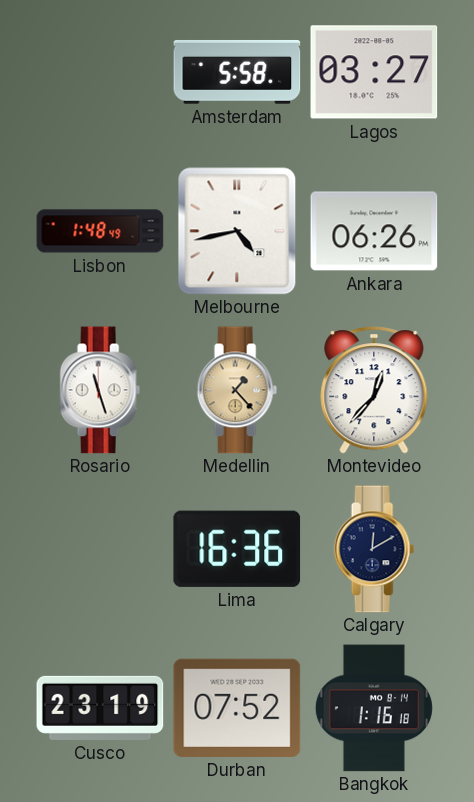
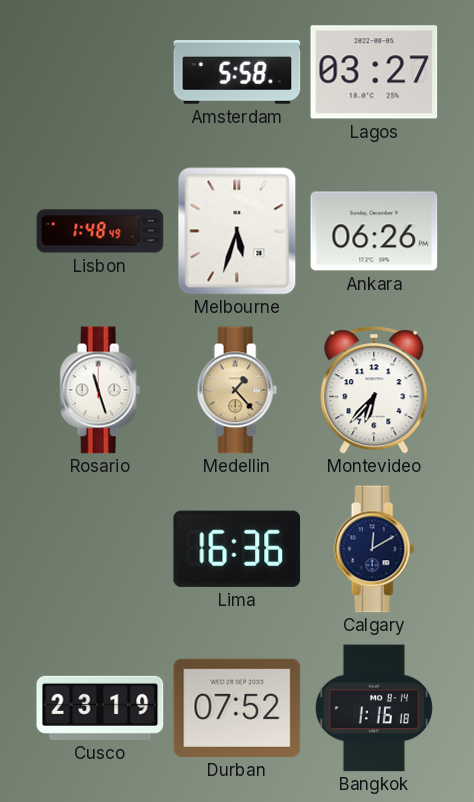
Melbourne: 4:43 -> 5:33
Montevideo: 12:37 -> 6:37
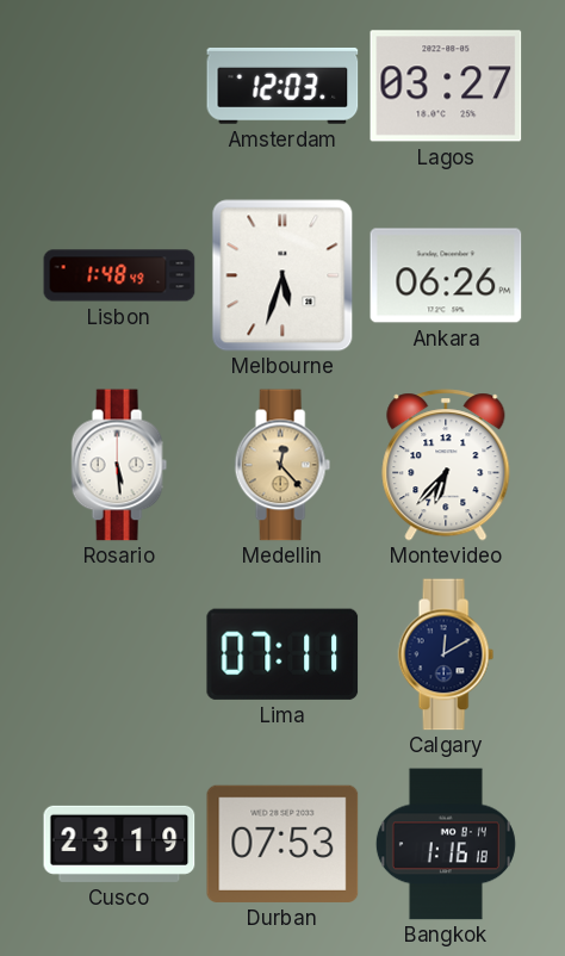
Amsterdam: 5:58 -> 12:03
Rosario: 11:27 -> 5:29
Medellin: 1:23 -> 12:23
Lima: 16:36 -> 07:11
Durban: 07:52 -> 07:53
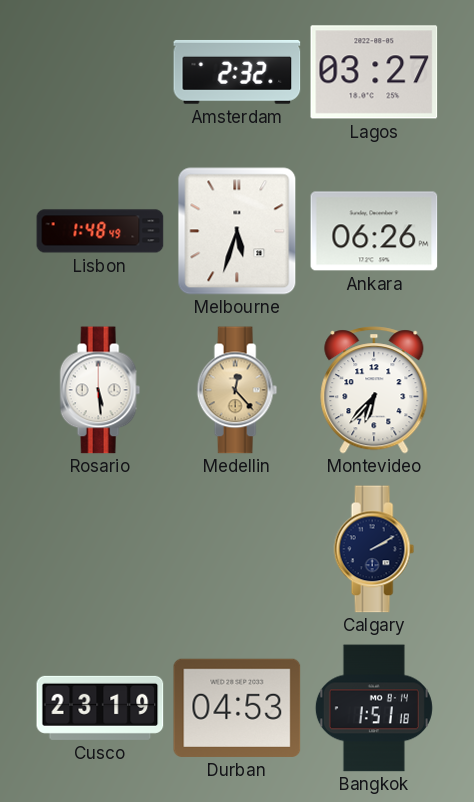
Amsterdam: 12:03 -> 2:32
Lima: 07:11 -> none
Calgary: 12:10 -> 2:10
Durban: 07:53 -> 04:53
Bangkok: 1:16 -> 1:51
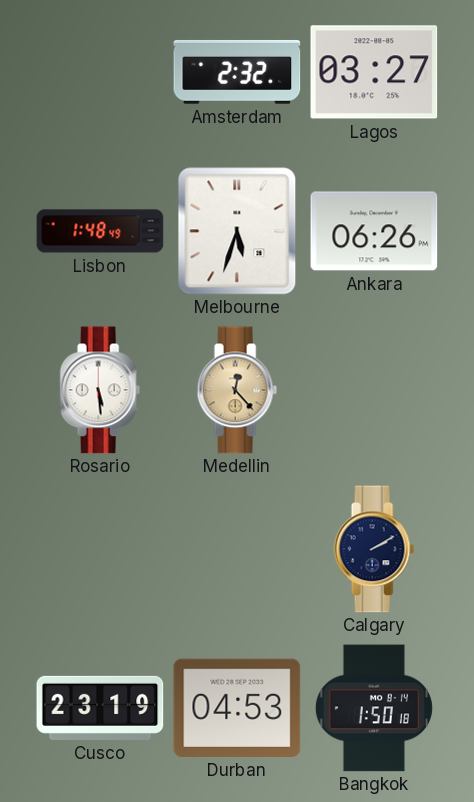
Montevideo: 6:37 -> none
Bangkok: 1:51 -> 1:50
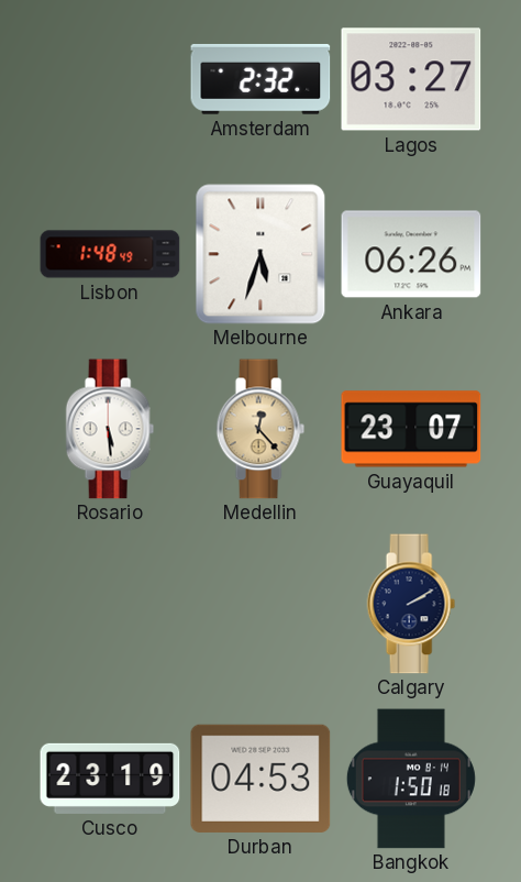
Guayaquil: none -> 23:07
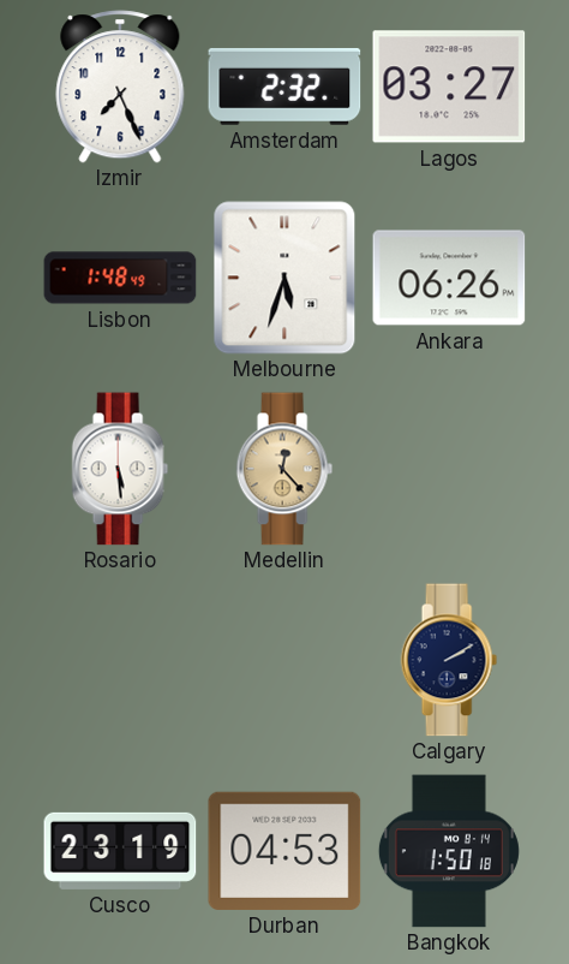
Izmir: none -> 7:26
Guayaquil: 23:07 -> none
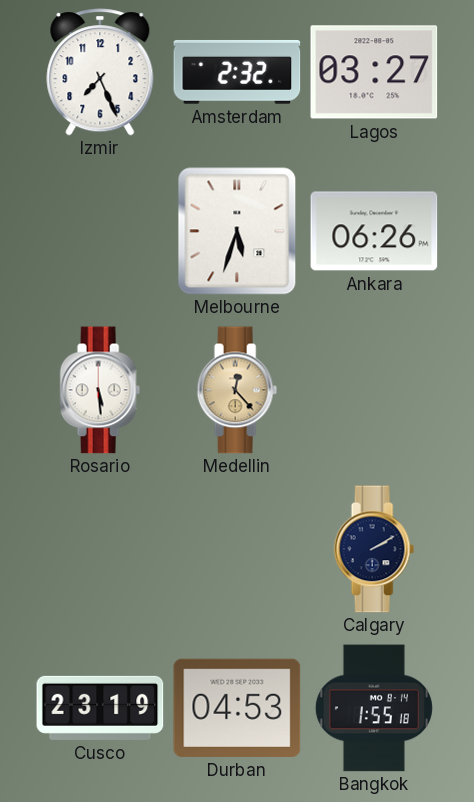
Lisbon: 1:48 -> none
Bangkok: 1:50 -> 1:55
